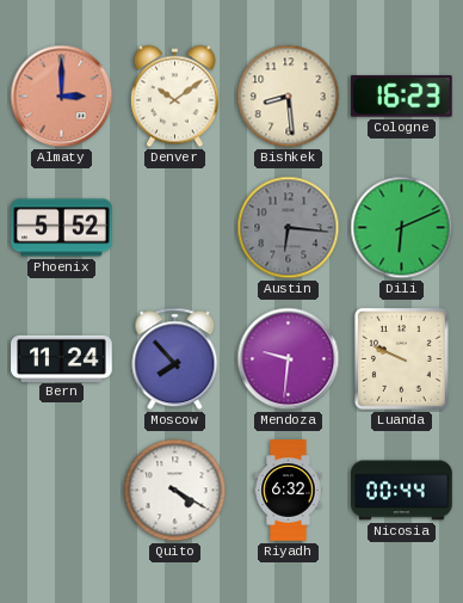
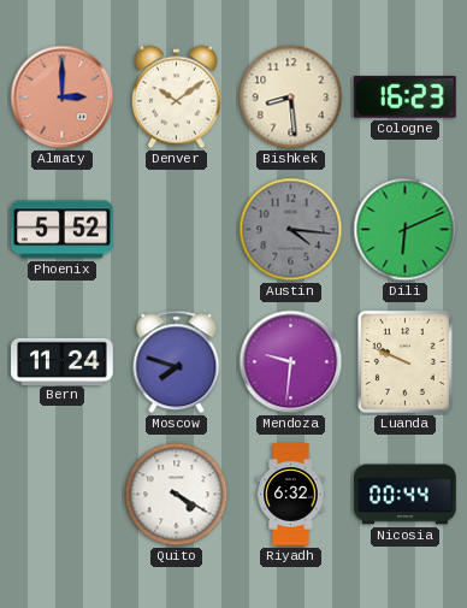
Austin: 6:16 -> 4:16
Moscow: 7:53 -> 7:48
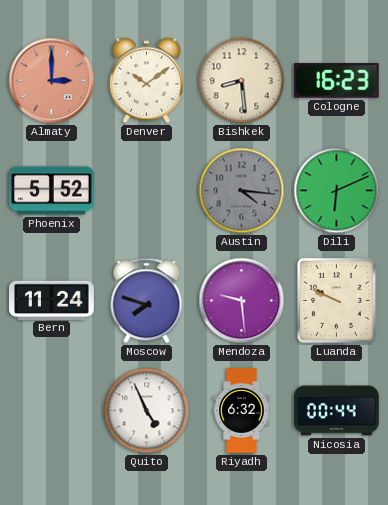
Mendoza: 9:31 -> 9:29
Quito: 4:20 -> 4:56
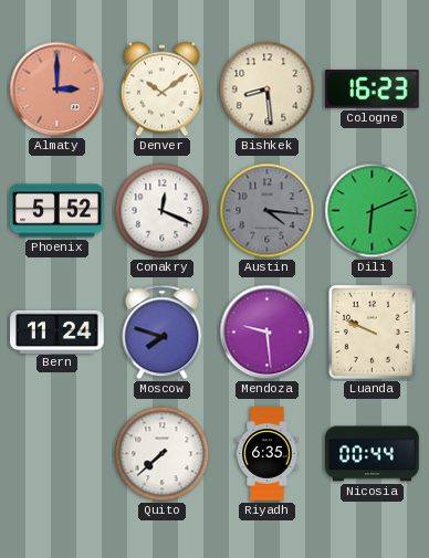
Conakry: none -> 12:19
Quito: 4:56 -> 7:38
Riyadh: 6:32 -> 6:35
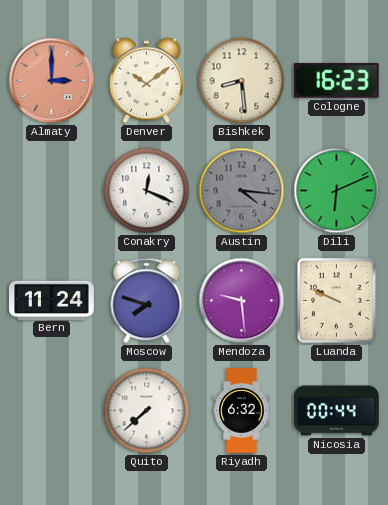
Phoenix: 5:52 -> none
Riyadh: 6:35 -> 6:32
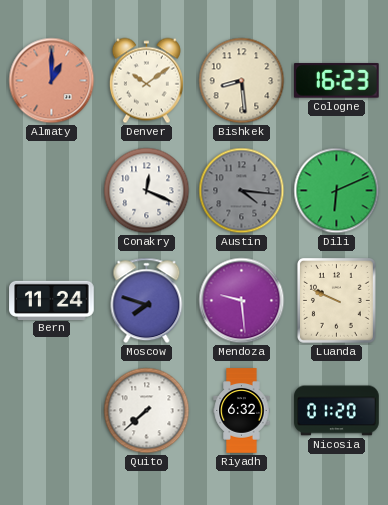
Almaty: 3:00 -> 1:00
Nicosia: 00:44 -> 01:20
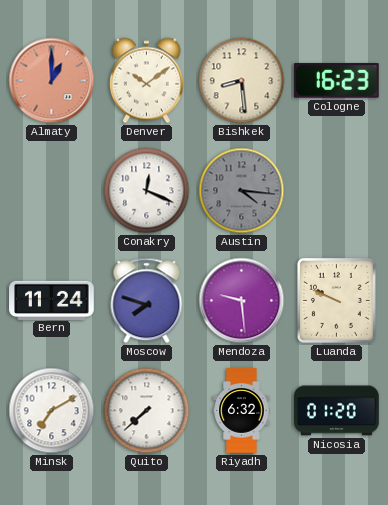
Dili: 6:11 -> none
Minsk: none -> 7:10
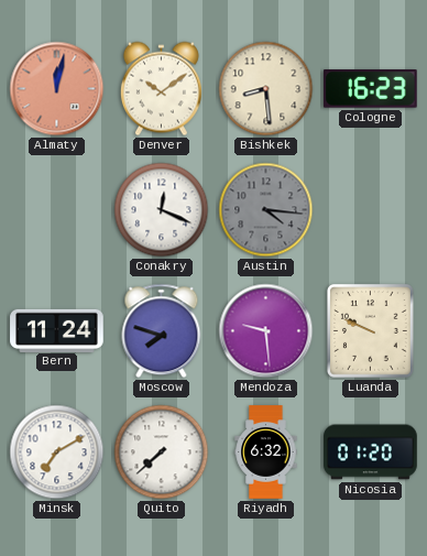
Almaty: 1:00 -> 12:02
